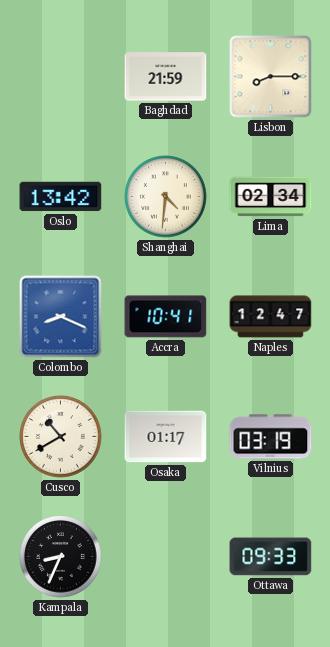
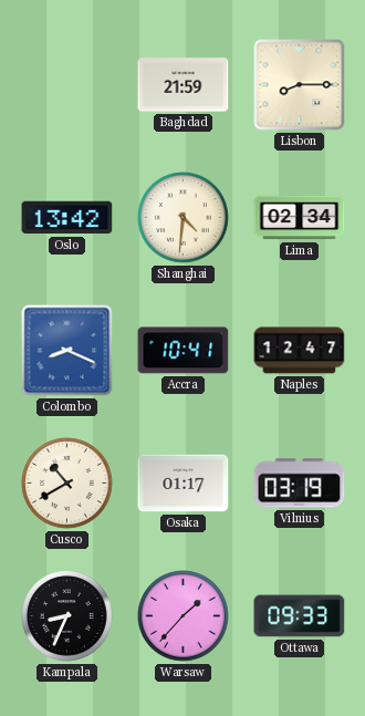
Warsaw: none -> 1:37
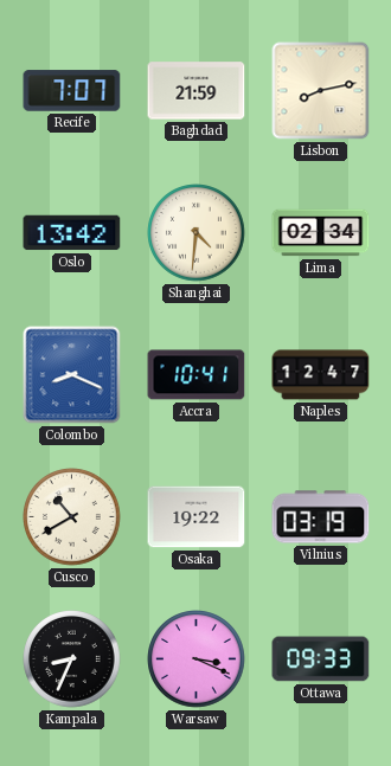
Recife: none -> 7:07
Lisbon: 8:15 -> 8:13
Osaka: 01:17 -> 19:22
Warsaw: 1:37 -> 3:19
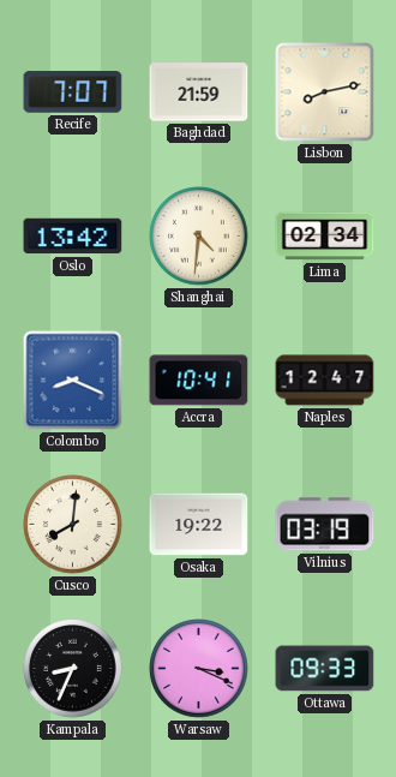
Cusco: 10:40 -> 8:01
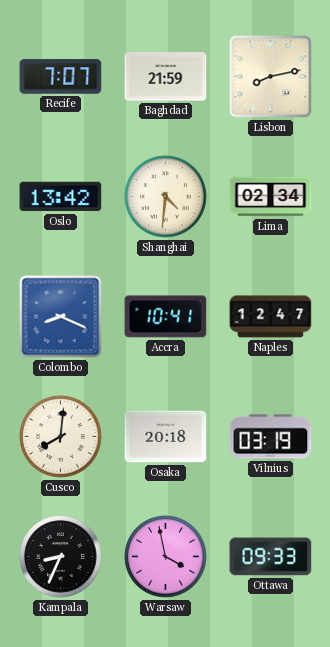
Osaka: 19:22 -> 20:18
Warsaw: 3:19 -> 3:58
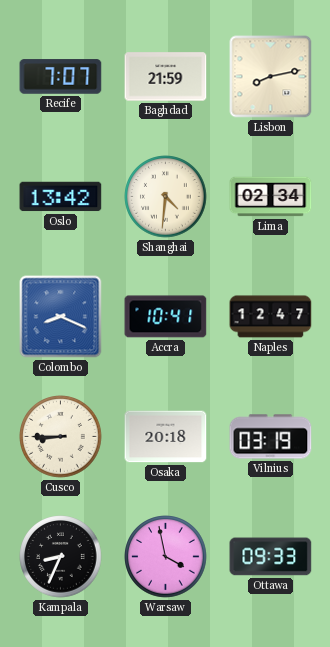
Cusco: 8:01 -> 8:45
